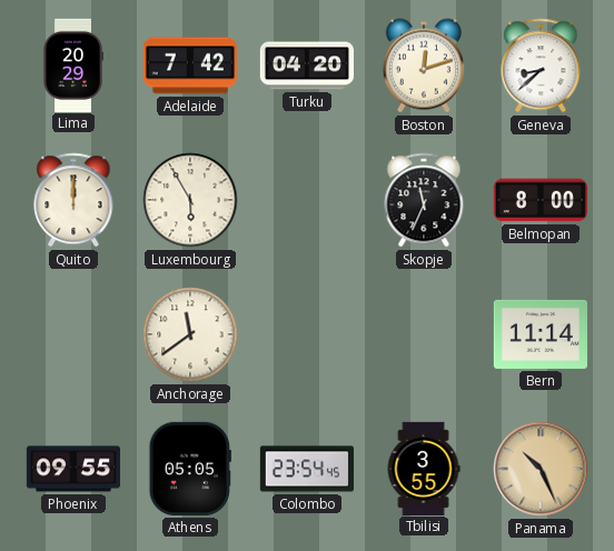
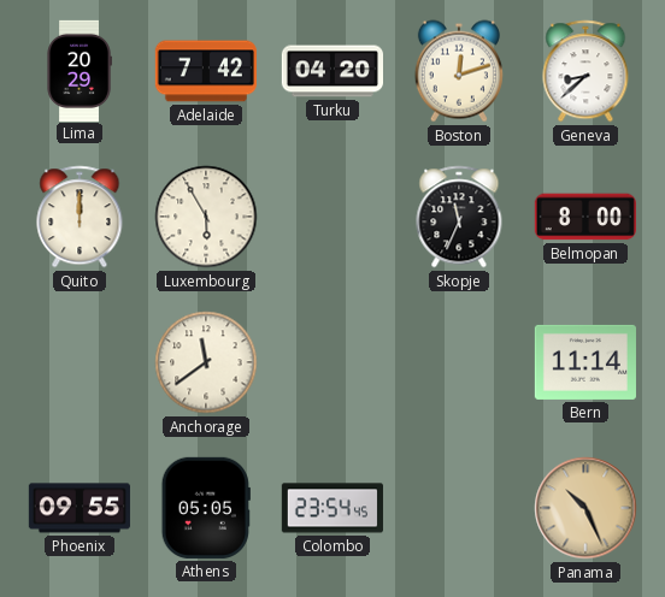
Tbilisi: 3:55 -> none
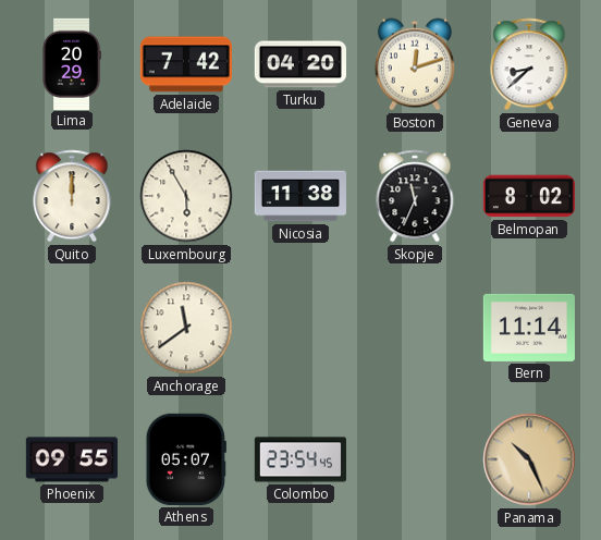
Nicosia: none -> 11:38
Belmopan: 8:00 -> 8:02
Athens: 05:05 -> 05:07
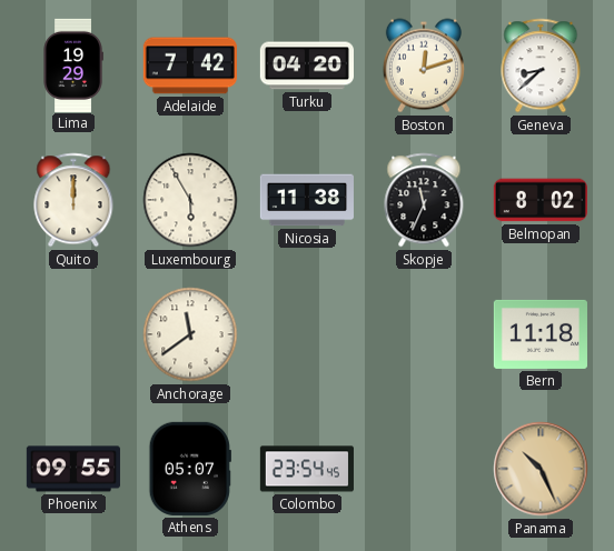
Lima: 20:29 -> 19:29
Bern: 11:14 -> 11:18
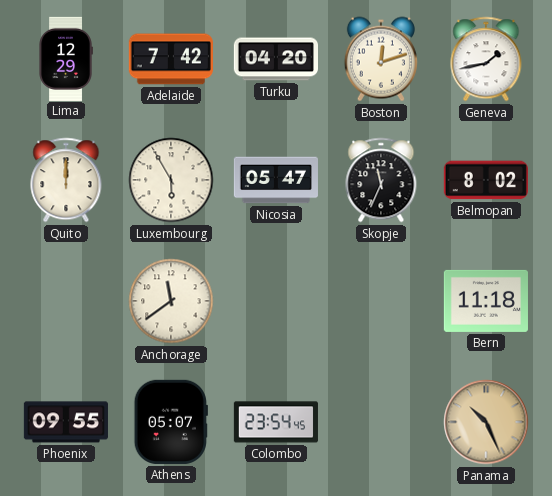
Lima: 19:29 -> 12:29
Geneva: 8:38 -> 1:43
Nicosia: 11:38 -> 05:47
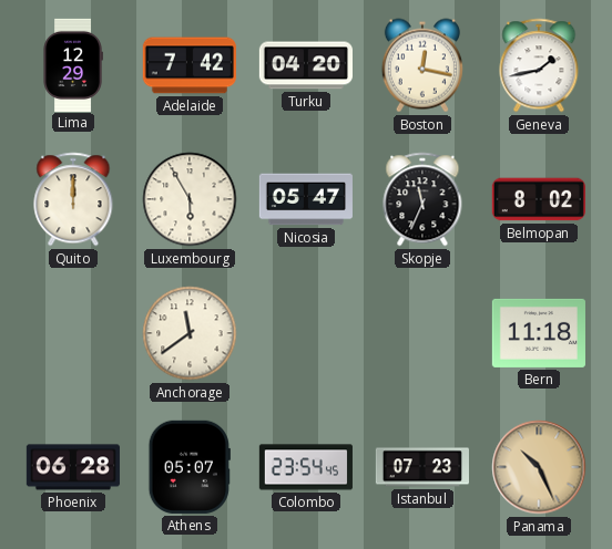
Boston: 12:12 -> 12:17
Phoenix: 09:55 -> 06:28
Istanbul: none -> 07:23
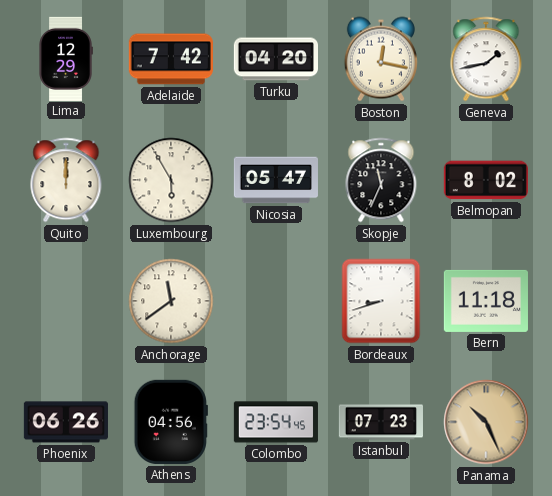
Bordeaux: none -> 8:42
Phoenix: 06:28 -> 06:26
Athens: 05:07 -> 04:56
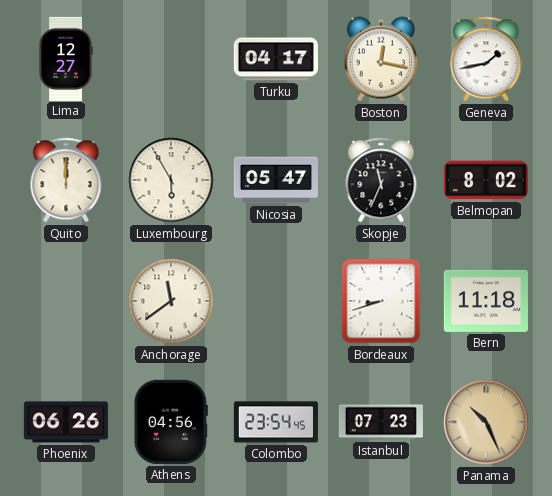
Lima: 12:29 -> 12:27
Adelaide: 7:42 -> none
Turku: 04:20 -> 04:17
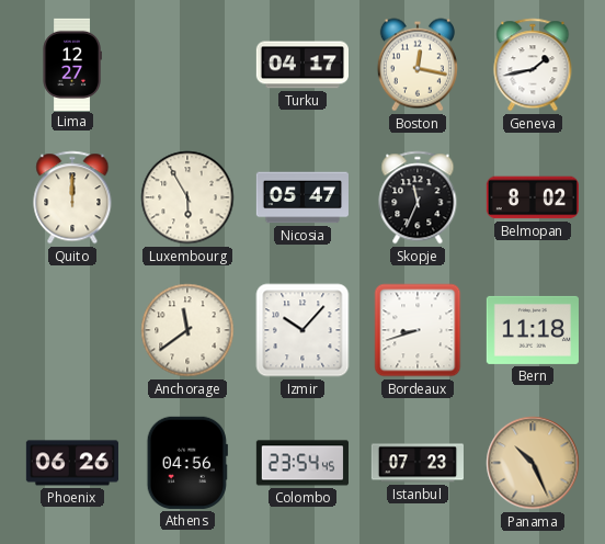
Izmir: none -> 10:07
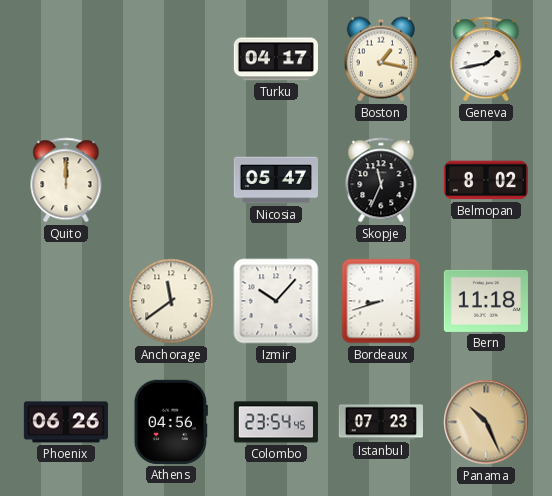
Lima: 12:27 -> none
Boston: 12:17 -> 1:17
Luxembourg: 5:55 -> none
